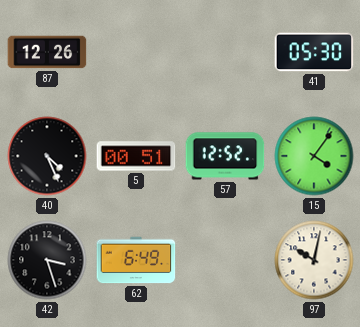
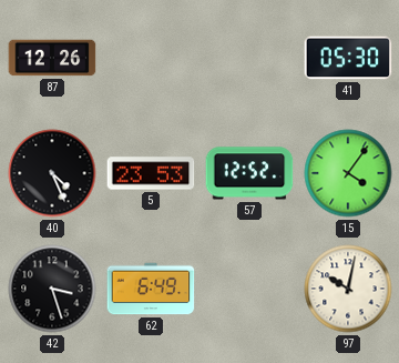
5: 00:51 -> 23:53
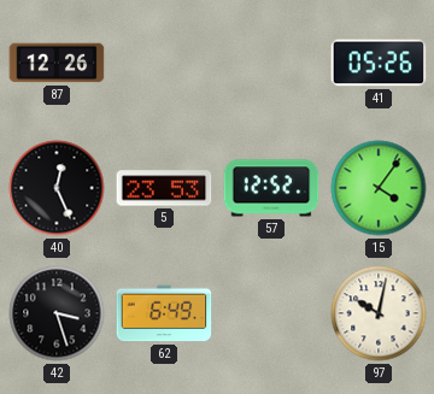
41: 05:30 -> 05:26
40: 4:26 -> 12:26
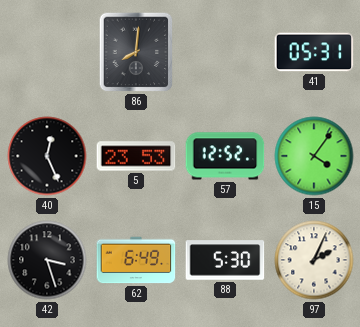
87: 12:26 -> none
86: none -> 8:01
41: 05:26 -> 05:31
88: none -> 5:30
97: 10:02 -> 2:04
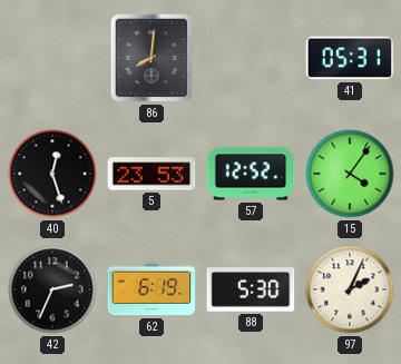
40: 12:26 -> 12:27
42: 3:27 -> 2:34
62: 6:49 -> 6:19
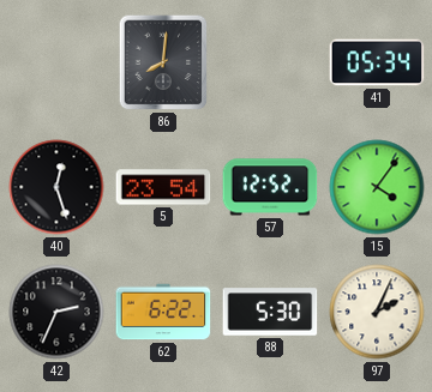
41: 05:31 -> 05:34
5: 23:53 -> 23:54
62: 6:19 -> 6:22
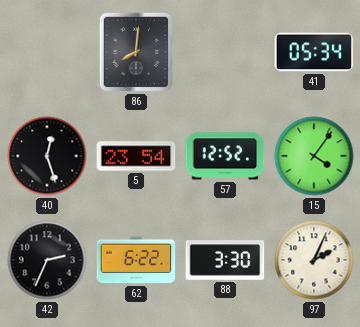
88: 5:30 -> 3:30
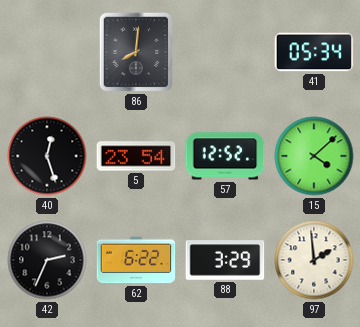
15: 4:06 -> 4:08
88: 3:30 -> 3:29
97: 2:04 -> 1:59
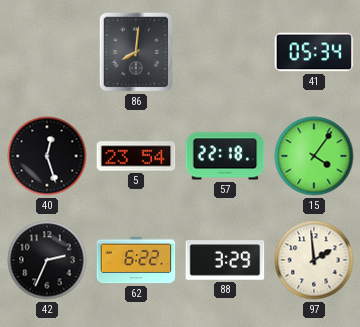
57: 12:52 -> 22:18
15: 4:08 -> 4:06
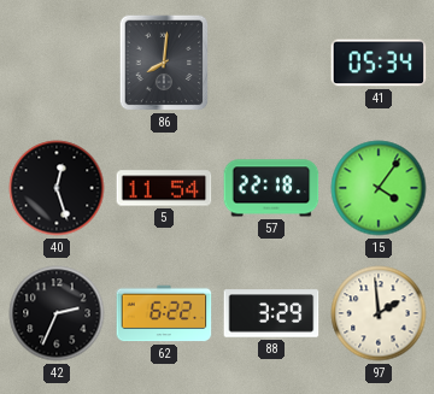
5: 23:54 -> 11:54
